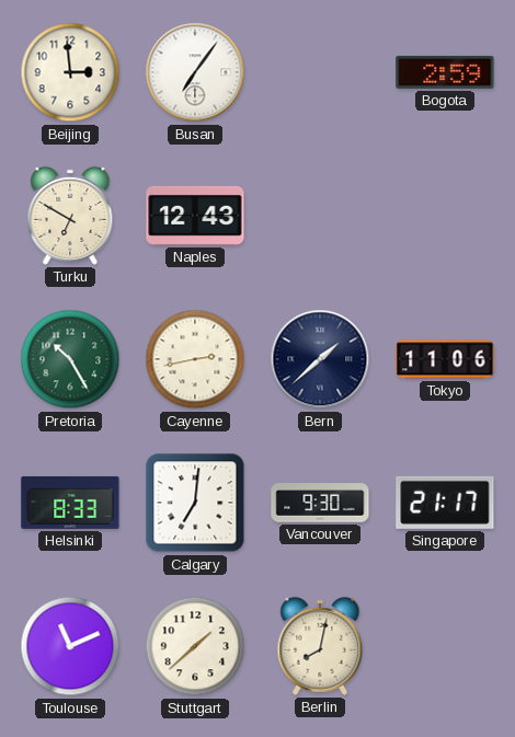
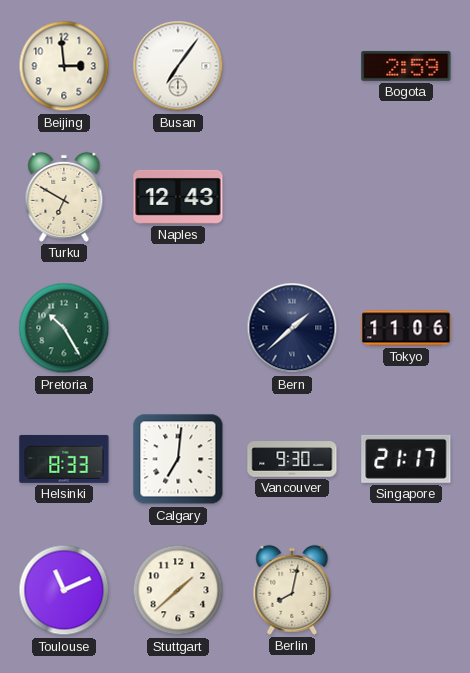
Cayenne: 2:43 -> none
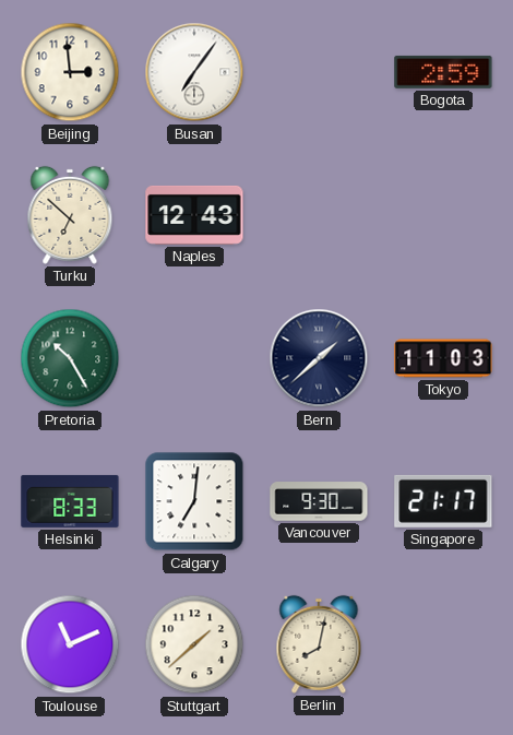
Turku: 6:50 -> 6:52
Tokyo: 11:06 -> 11:03
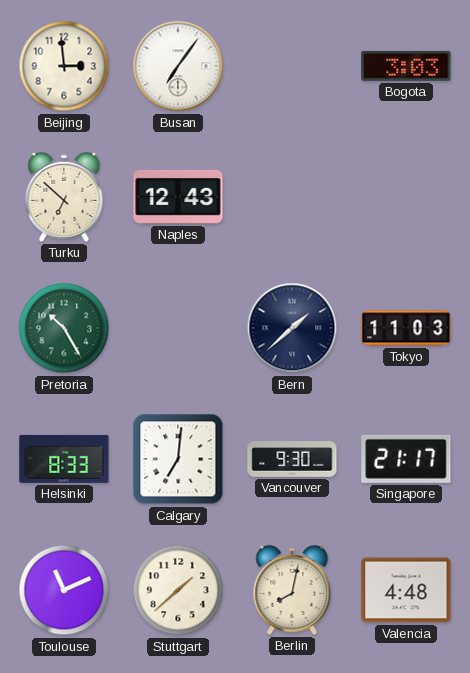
Bogota: 2:59 -> 3:03
Valencia: none -> 4:48
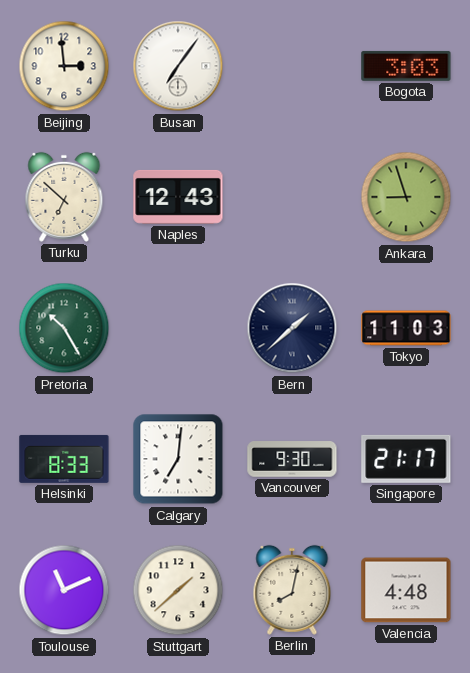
Ankara: none -> 8:57
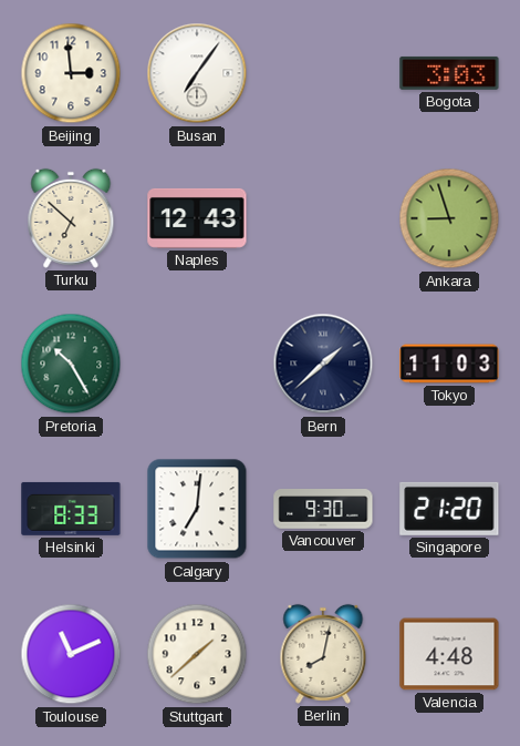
Singapore: 21:17 -> 21:20
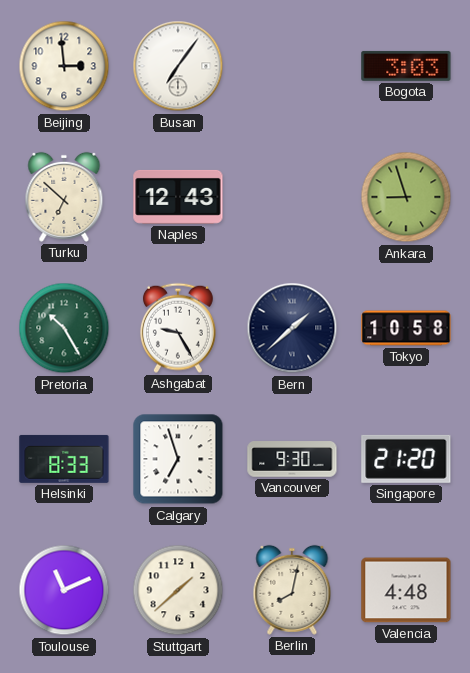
Ashgabat: none -> 9:25
Tokyo: 11:03 -> 10:58
Calgary: 7:01 -> 6:57
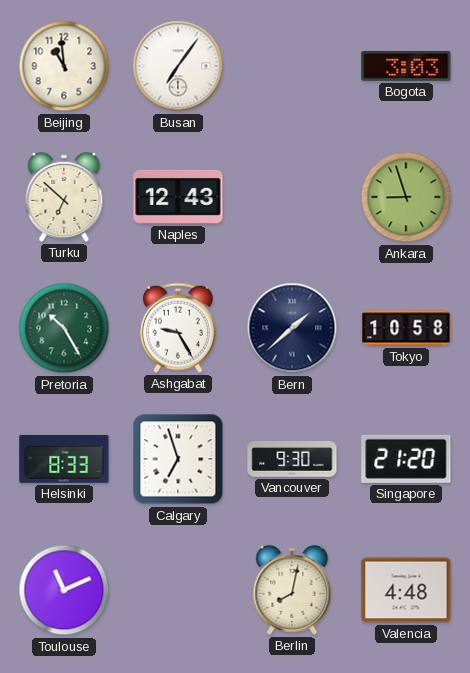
Beijing: 2:59 -> 10:59
Stuttgart: 1:38 -> none
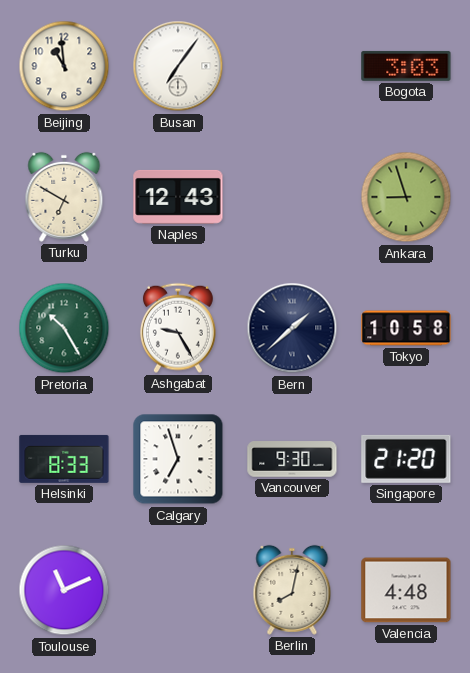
Turku: 6:52 -> 6:50
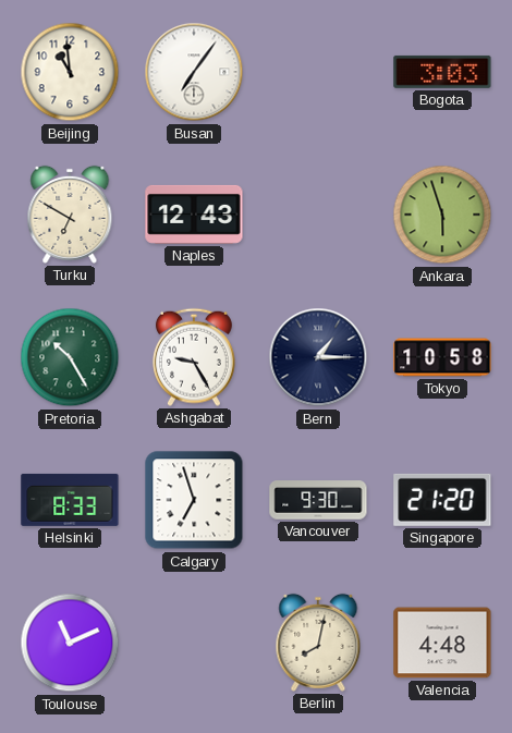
Ankara: 8:57 -> 5:57
Bern: 1:38 -> 1:15
